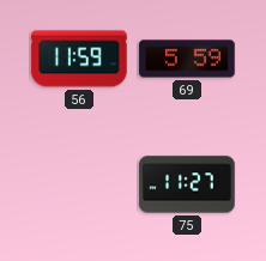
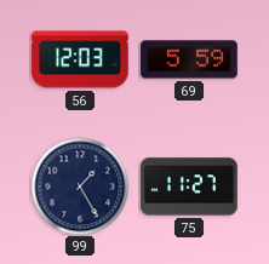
56: 11:59 -> 12:03
99: none -> 1:25
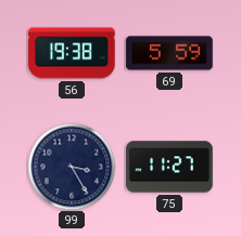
56: 12:03 -> 19:38
99: 1:25 -> 3:25
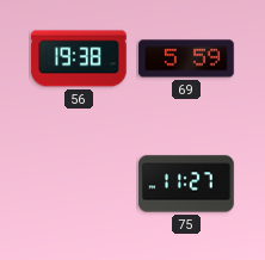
99: 3:25 -> none
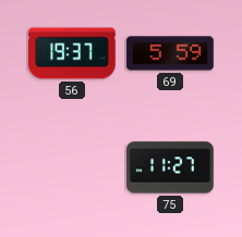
56: 19:38 -> 19:37
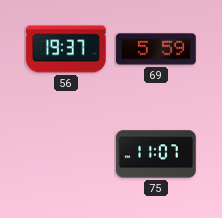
75: 11:27 -> 11:07
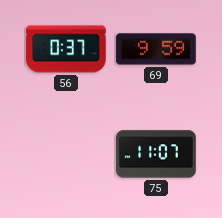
56: 19:37 -> 0:37
69: 5:59 -> 9:59
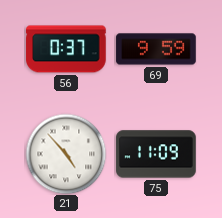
21: none -> 4:53
75: 11:07 -> 11:09
